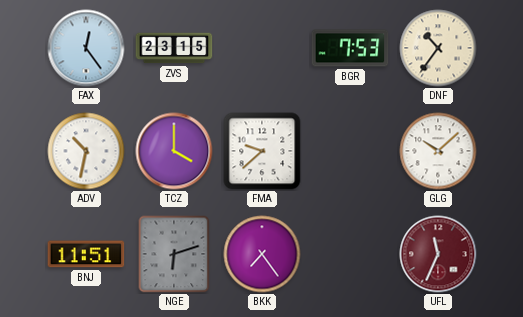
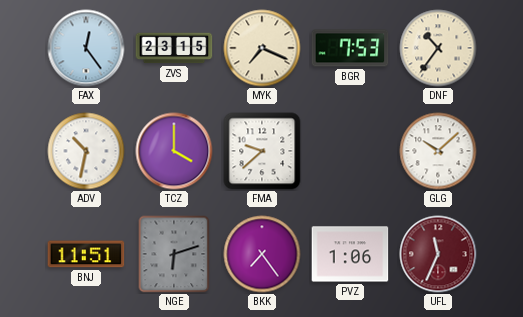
MYK: none -> 7:19
PVZ: none -> 1:06
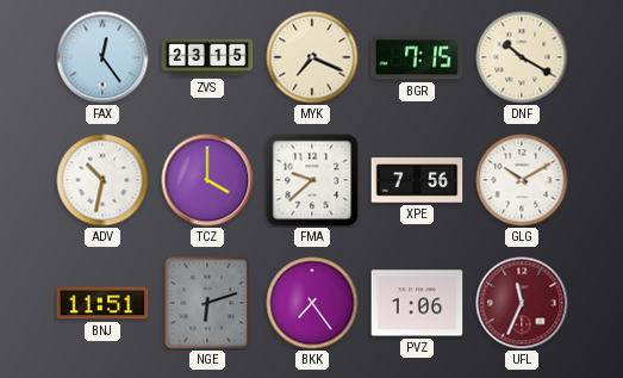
BGR: 7:53 -> 7:15
DNF: 10:36 -> 10:20
XPE: none -> 7:56
GLG: 10:08 -> 10:10
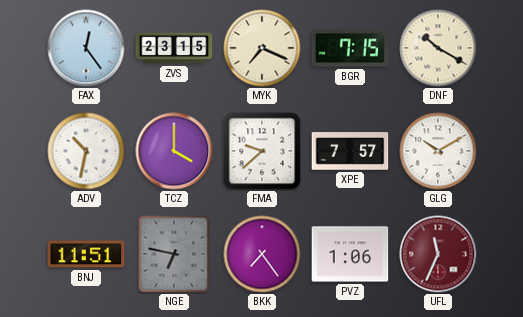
XPE: 7:56 -> 7:57
NGE: 6:12 -> 6:47
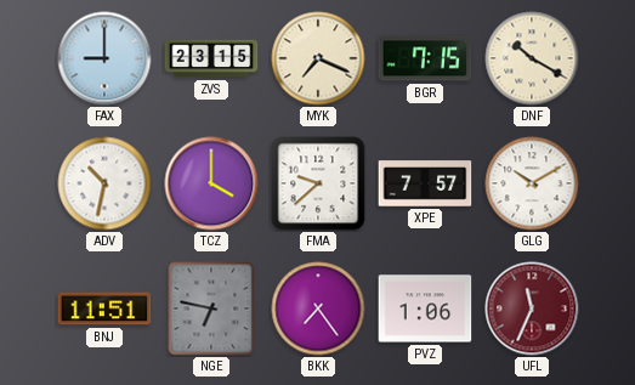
FAX: 12:24 -> 9:00
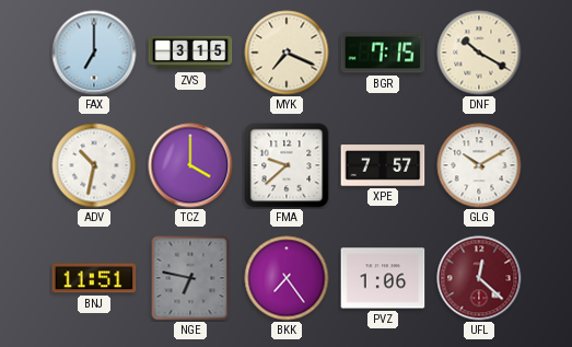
FAX: 9:00 -> 7:00
ZVS: 23:15 -> 3:15
UFL: 11:34 -> 12:22
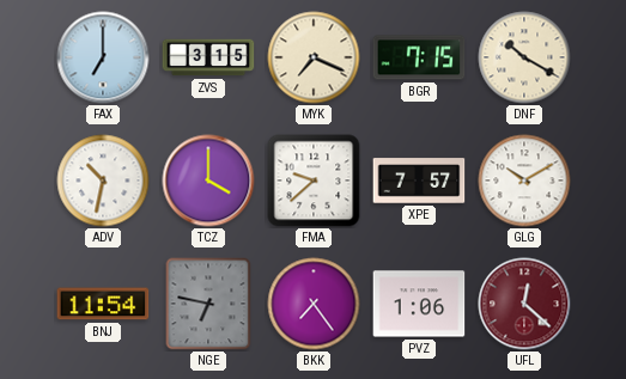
BNJ: 11:51 -> 11:54
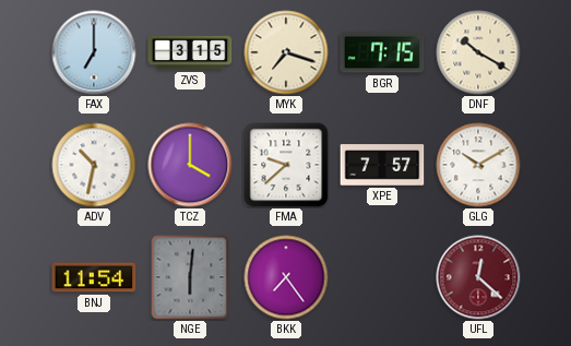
MYK: 7:19 -> 7:18
NGE: 6:47 -> 6:01
PVZ: 1:06 -> none
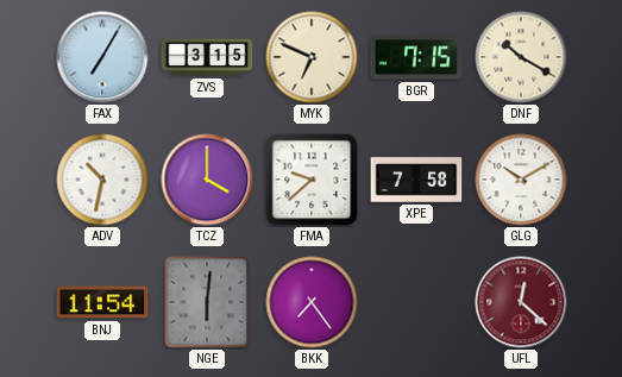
FAX: 7:00 -> 7:05
MYK: 7:18 -> 6:49
XPE: 7:57 -> 7:58
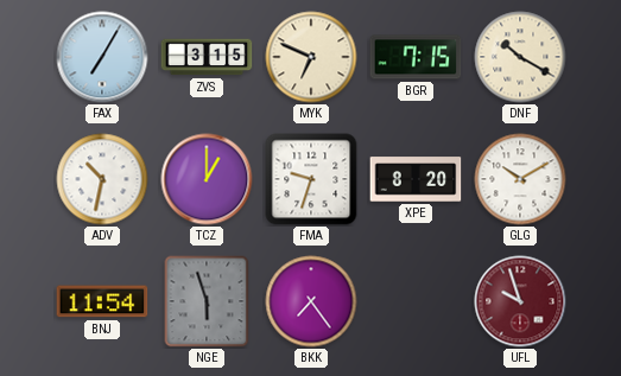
TCZ: 4:00 -> 1:00
FMA: 9:38 -> 9:33
XPE: 7:58 -> 8:20
NGE: 6:01 -> 5:57
UFL: 12:22 -> 9:57
